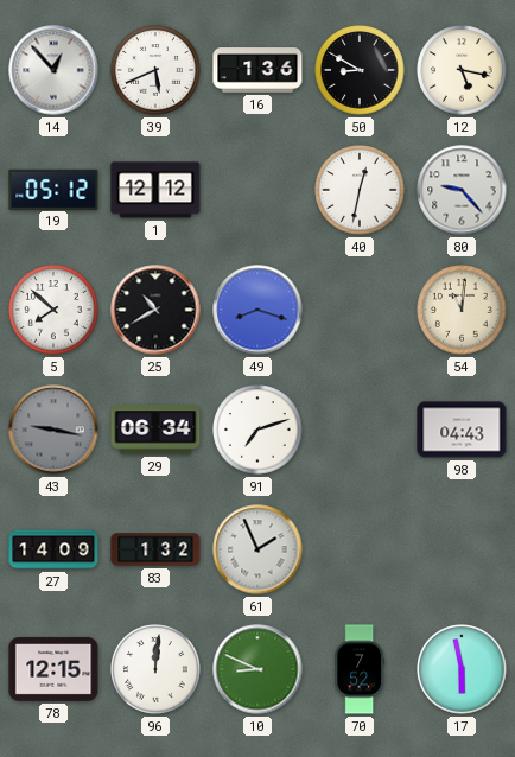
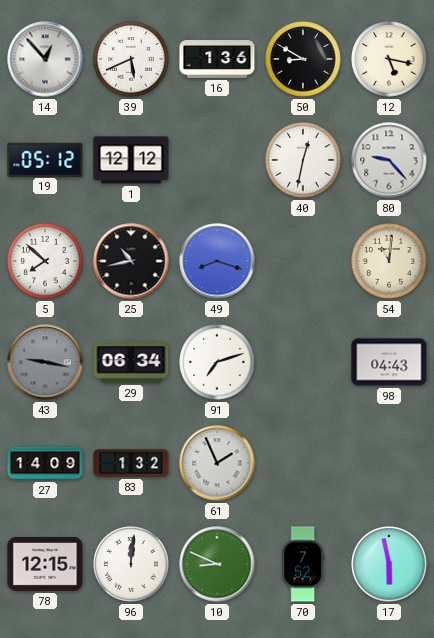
25: 10:40 -> 10:43
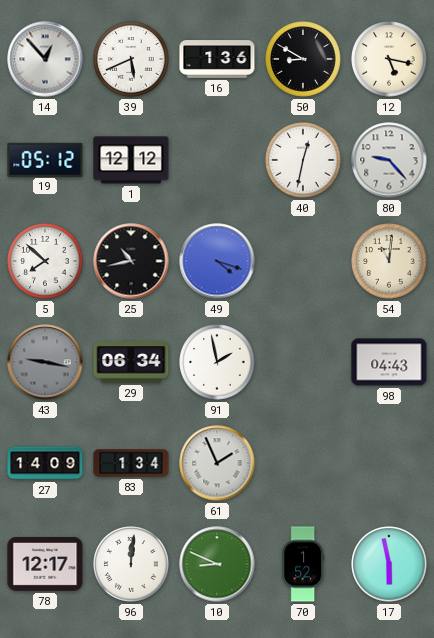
49: 8:18 -> 4:18
91: 7:12 -> 1:58
83: 1:32 -> 1:34
78: 12:15 -> 12:17
70: 7:52 -> 1:52
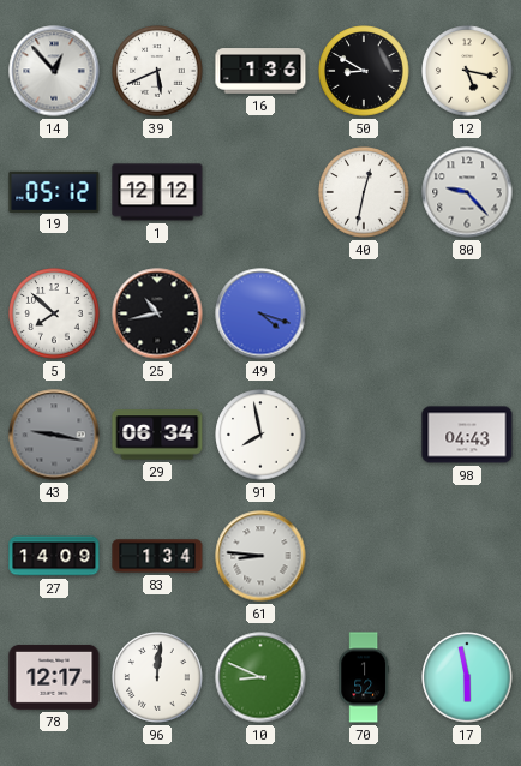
54: 11:01 -> none
91: 1:58 -> 7:58
61: 1:56 -> 8:46
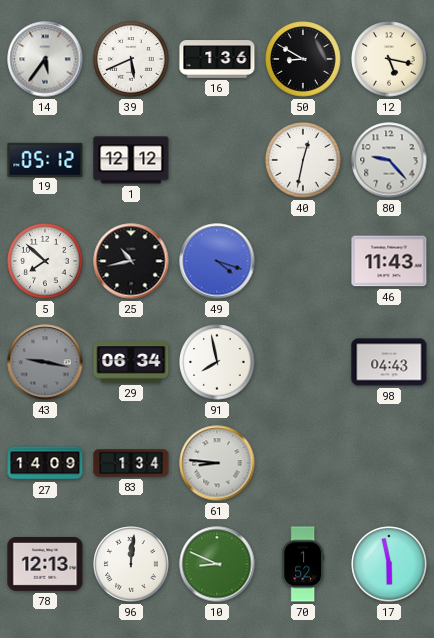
14: 12:53 -> 5:36
46: none -> 11:43
78: 12:17 -> 12:13
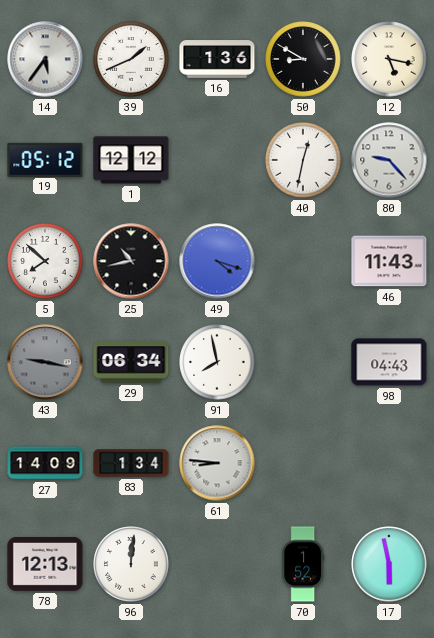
39: 5:41 -> 1:41
10: 8:49 -> none
